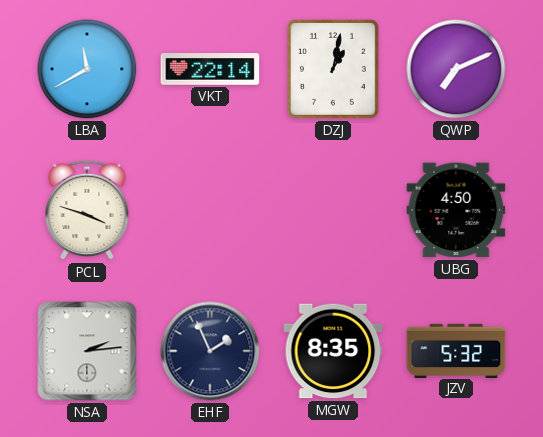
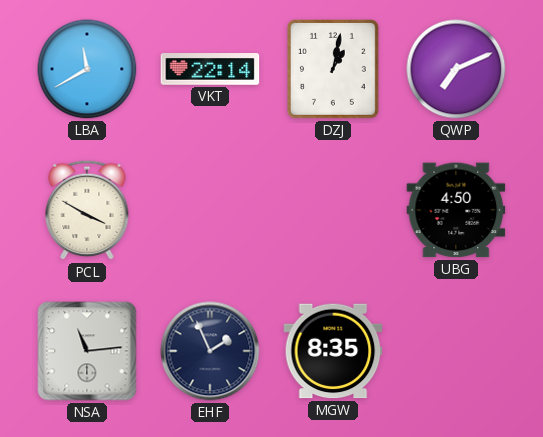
PCL: 3:48 -> 3:50
NSA: 2:14 -> 11:14
JZV: 5:32 -> none
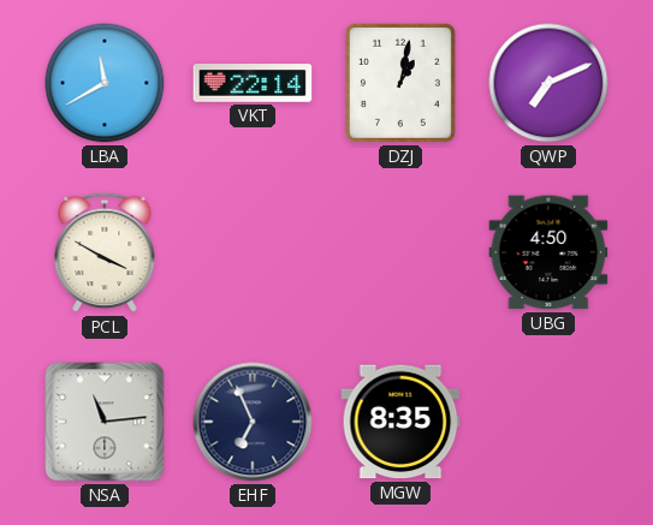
EHF: 1:56 -> 6:56
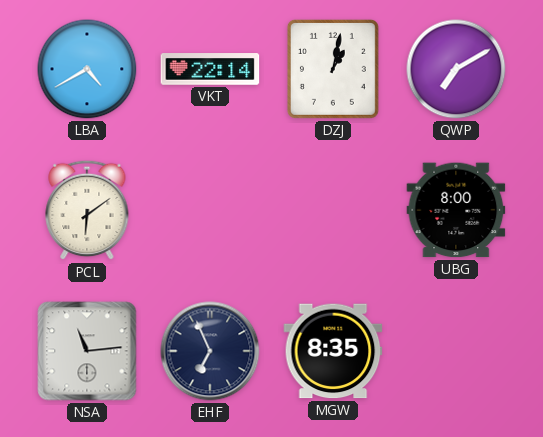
LBA: 11:40 -> 4:40
QWP: 7:11 -> 7:10
PCL: 3:50 -> 6:09
UBG: 4:50 -> 8:00
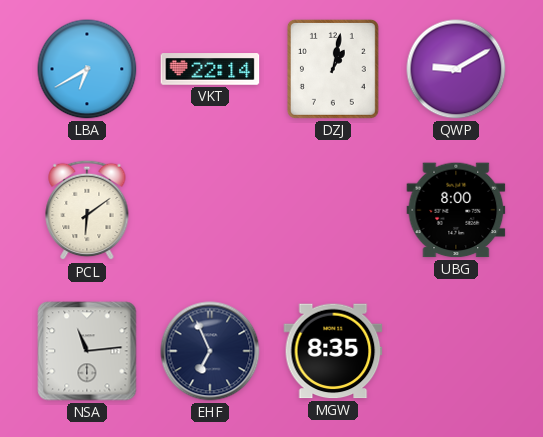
LBA: 4:40 -> 6:40
QWP: 7:10 -> 9:10
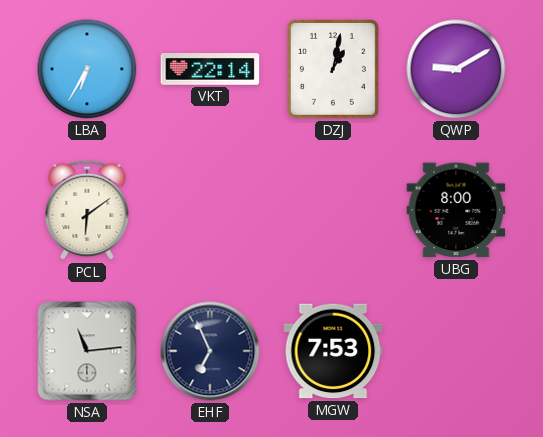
LBA: 6:40 -> 6:35
MGW: 8:35 -> 7:53
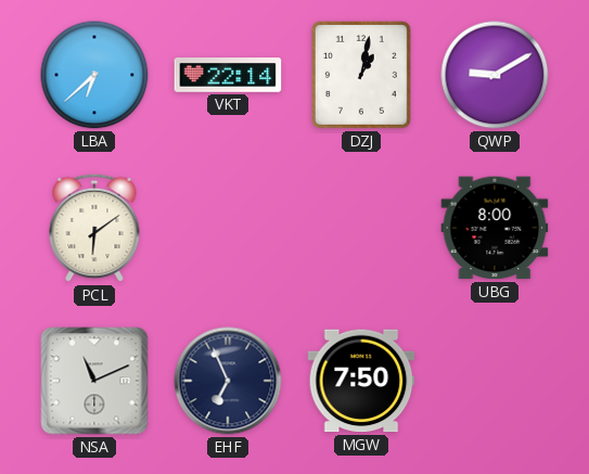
LBA: 6:35 -> 6:38
NSA: 11:14 -> 11:11
MGW: 7:53 -> 7:50
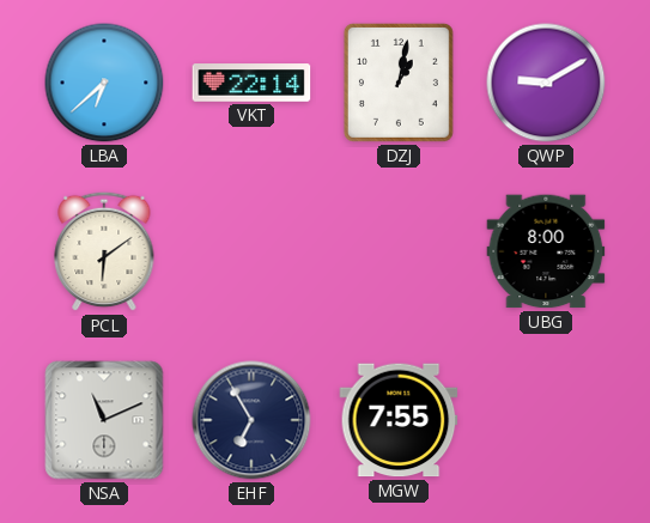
EHF: 6:56 -> 6:55
MGW: 7:50 -> 7:55
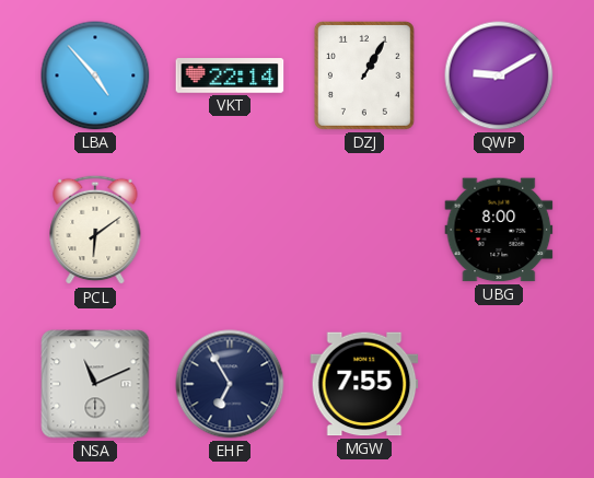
LBA: 6:38 -> 4:53
DZJ: 1:02 -> 1:05
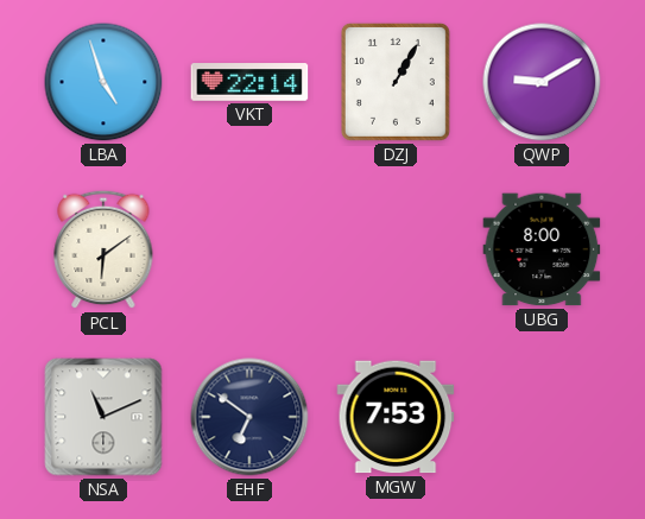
LBA: 4:53 -> 4:57
EHF: 6:55 -> 6:51
MGW: 7:55 -> 7:53
